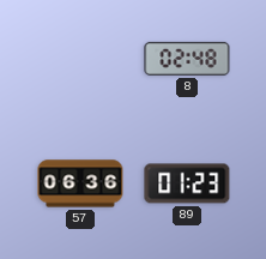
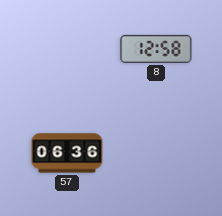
8: 02:48 -> 12:58
89: 01:23 -> none
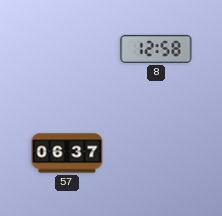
57: 06:36 -> 06:37
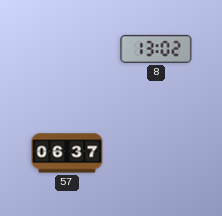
8: 12:58 -> 13:02
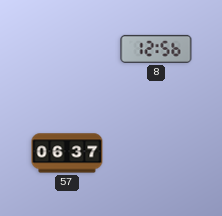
8: 13:02 -> 12:56
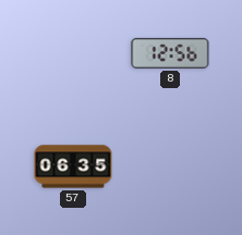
57: 06:37 -> 06:35
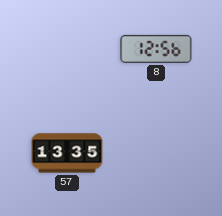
57: 06:35 -> 13:35
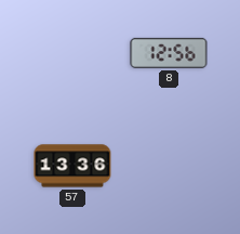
57: 13:35 -> 13:36
